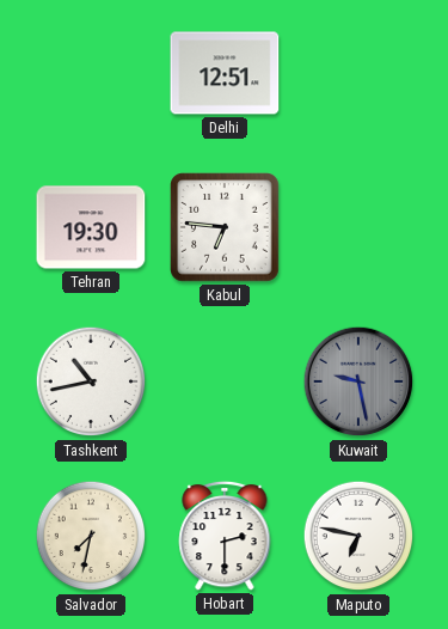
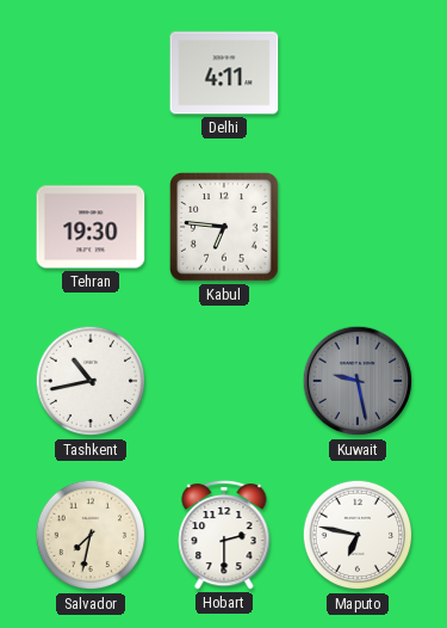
Delhi: 12:51 -> 4:11
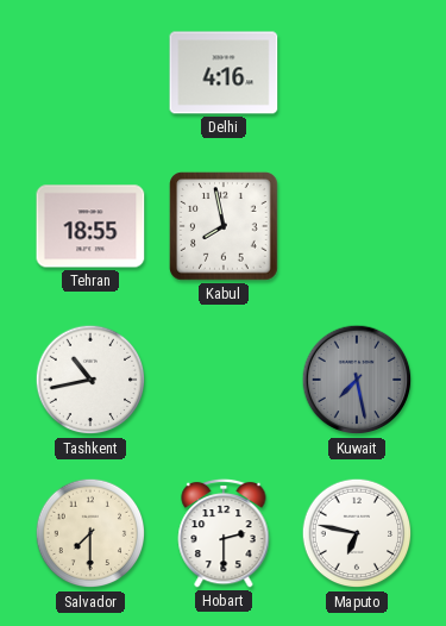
Delhi: 4:11 -> 4:16
Tehran: 19:30 -> 18:55
Kabul: 6:46 -> 7:58
Kuwait: 9:28 -> 7:28
Salvador: 7:32 -> 7:30
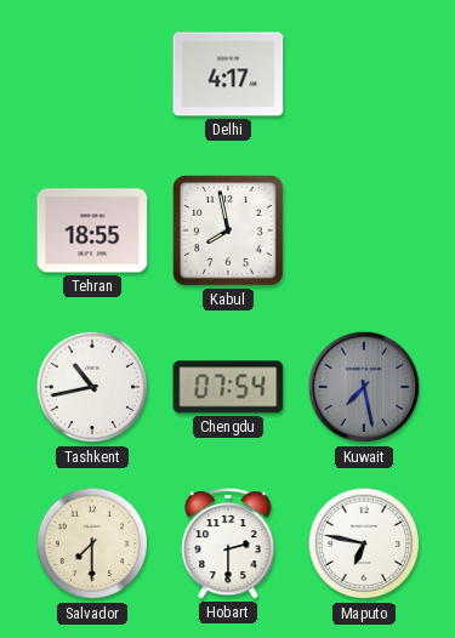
Delhi: 4:16 -> 4:17
Chengdu: none -> 07:54
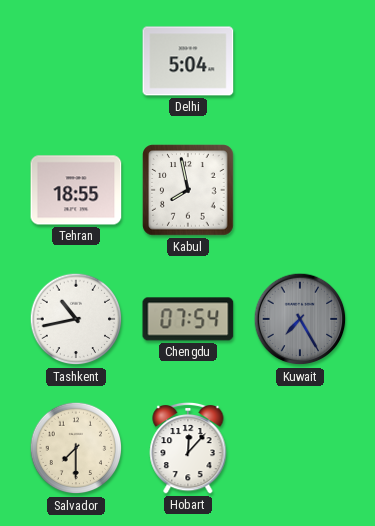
Delhi: 4:17 -> 5:04
Kuwait: 7:28 -> 7:25
Hobart: 2:30 -> 12:07
Maputo: 6:47 -> none
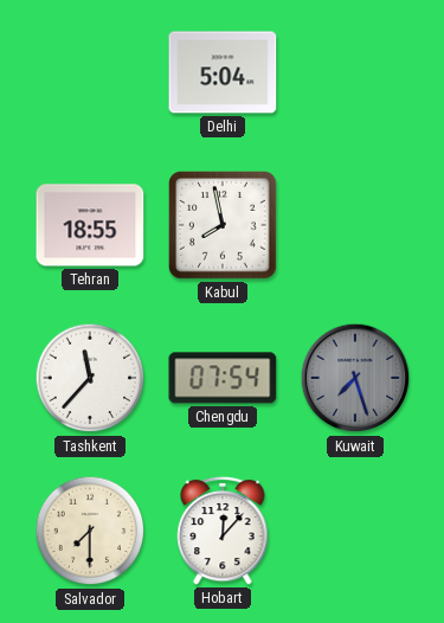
Tashkent: 10:43 -> 11:37
Kuwait: 7:25 -> 7:27
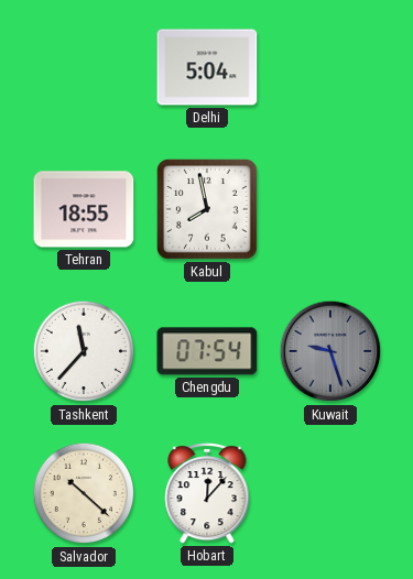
Kuwait: 7:27 -> 9:27
Salvador: 7:30 -> 10:22
